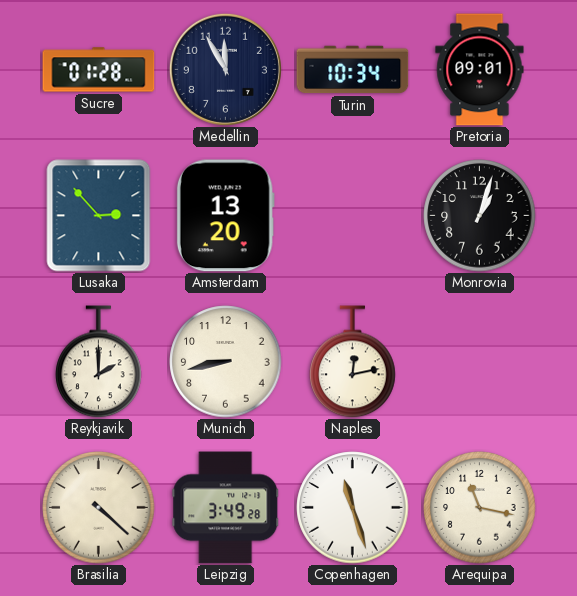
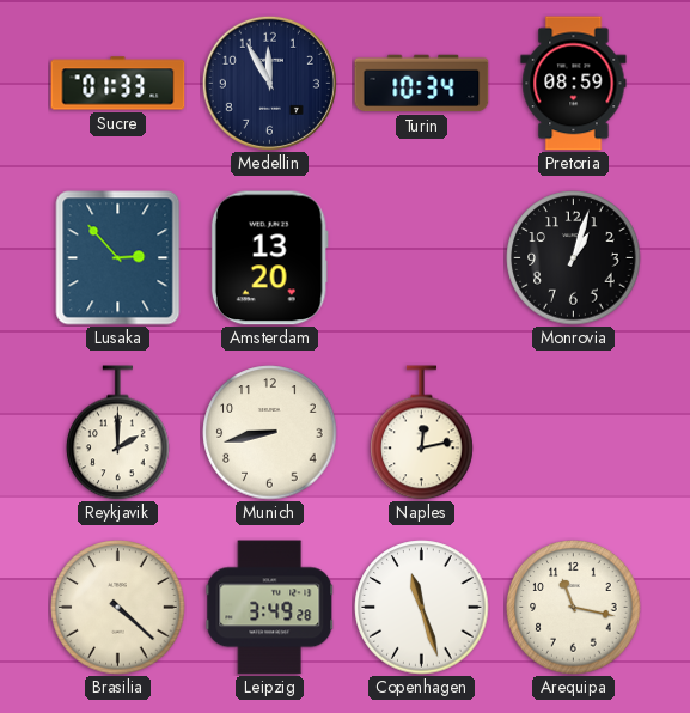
Sucre: 01:28 -> 01:33
Pretoria: 09:01 -> 08:59
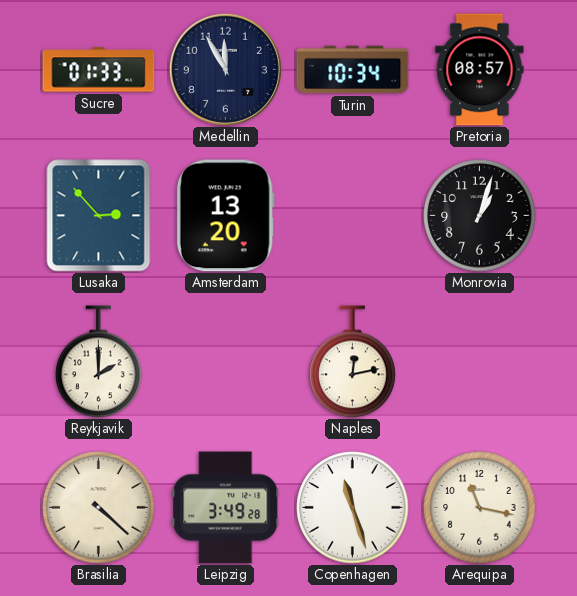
Pretoria: 08:59 -> 08:57
Munich: 8:43 -> none
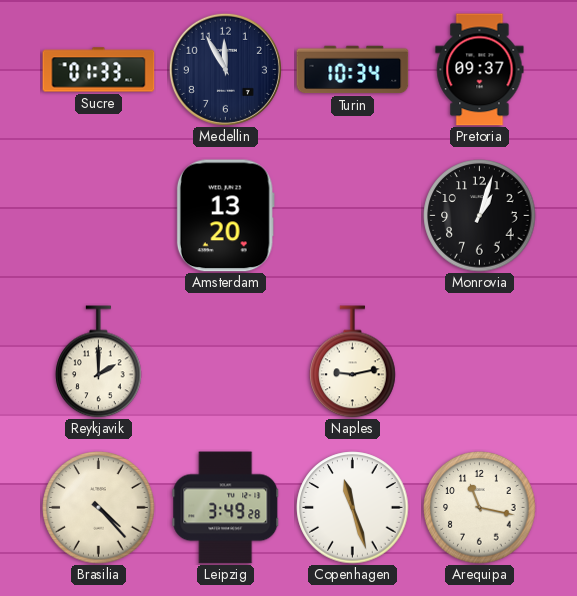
Pretoria: 08:57 -> 09:37
Lusaka: 2:53 -> none
Naples: 12:13 -> 9:13
Brasilia: 4:22 -> 4:23
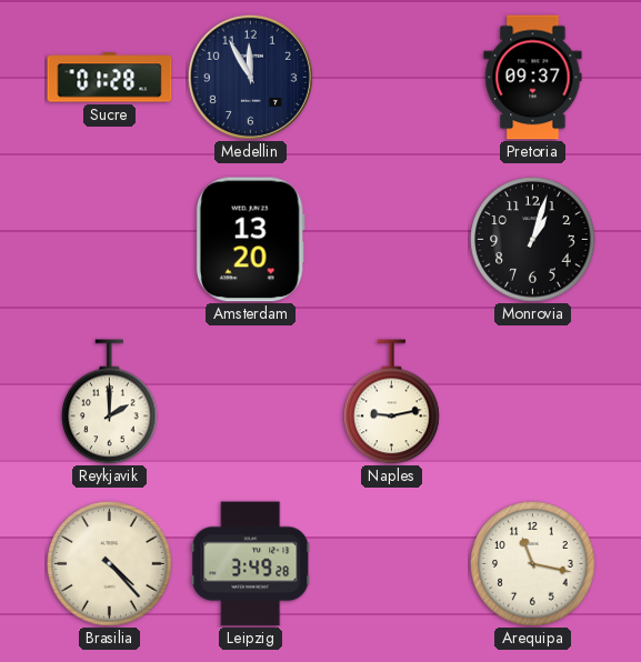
Sucre: 01:33 -> 01:28
Turin: 10:34 -> none
Copenhagen: 11:27 -> none
